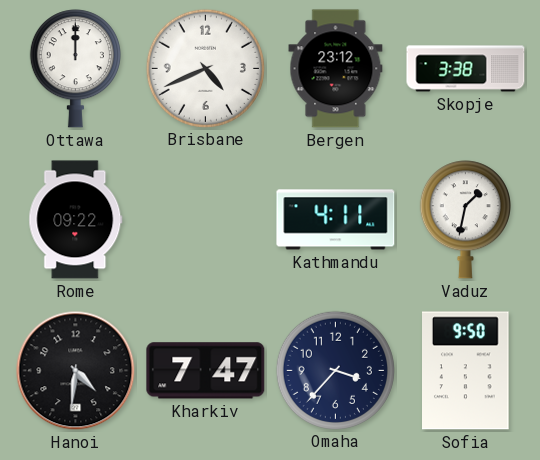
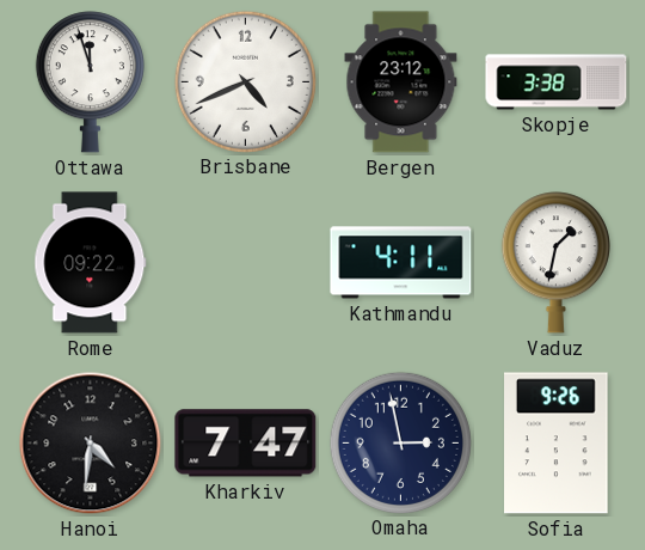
Ottawa: 12:00 -> 11:57
Omaha: 3:37 -> 2:58
Sofia: 9:50 -> 9:26
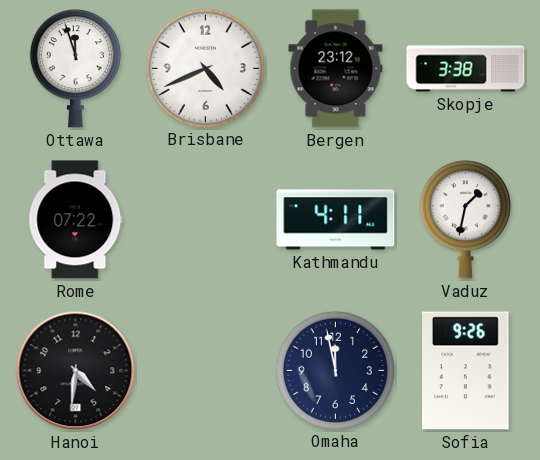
Rome: 09:22 -> 07:22
Kharkiv: 7:47 -> none
Omaha: 2:58 -> 11:58
